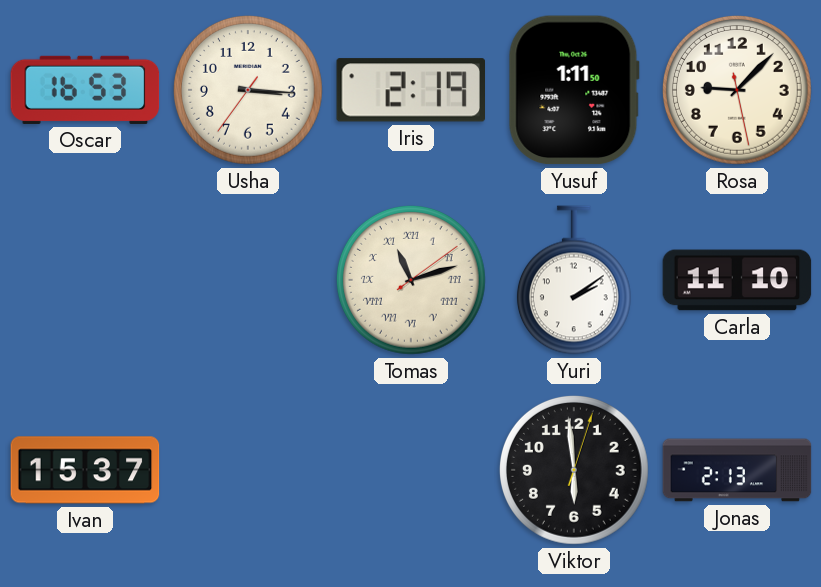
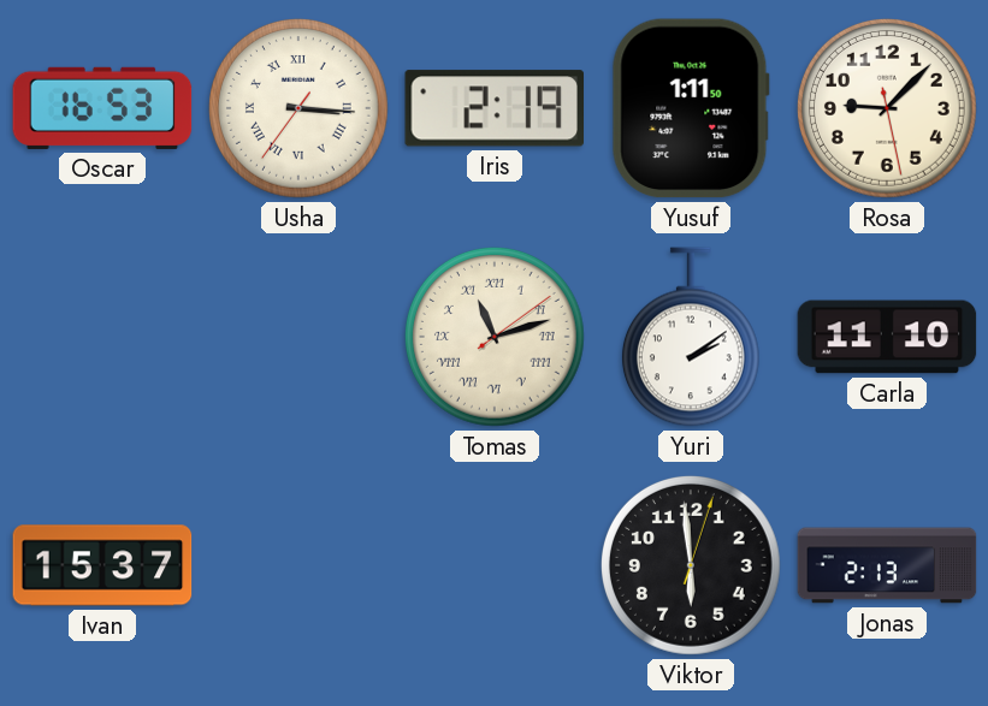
Usha numerals: Arabic -> Roman
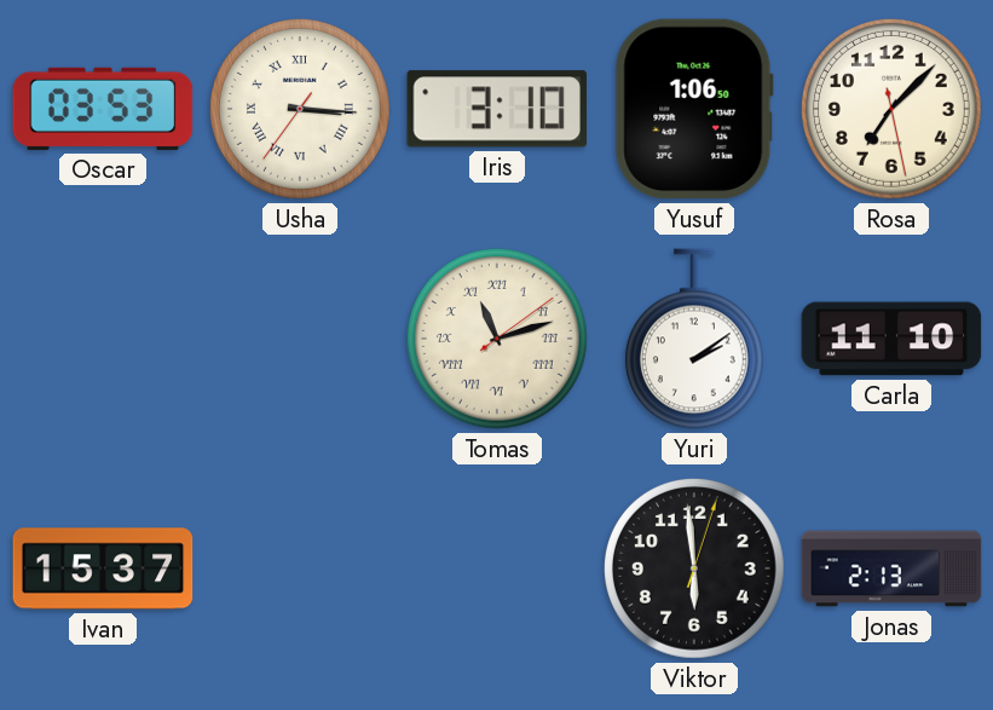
Oscar: 16:53 -> 03:53
Iris: 2:19 -> 3:10
Yusuf: 1:11 -> 1:06
Rosa: 9:07 -> 7:07
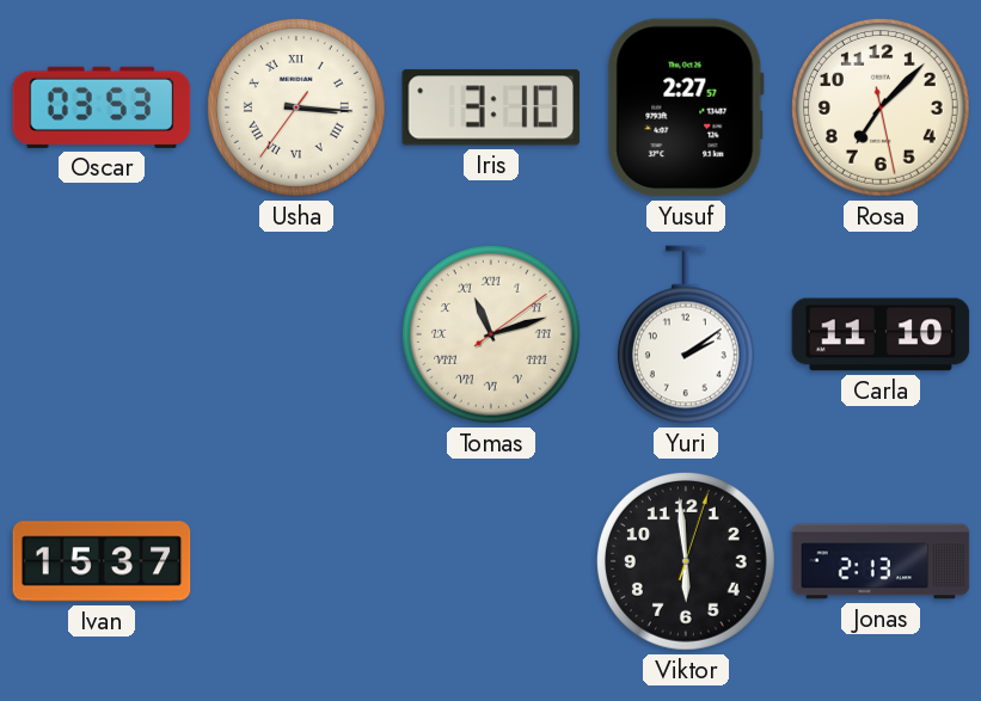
Yusuf: 1:06 -> 2:27
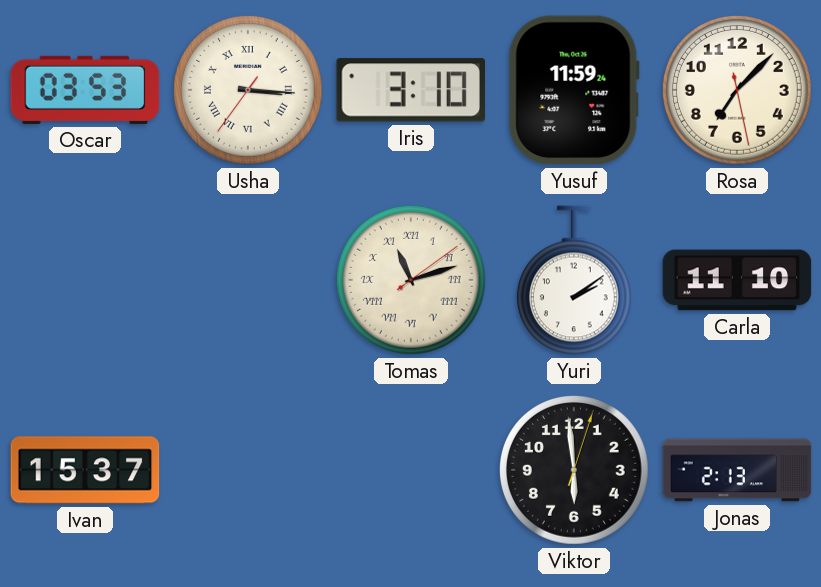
Yusuf: 2:27 -> 11:59
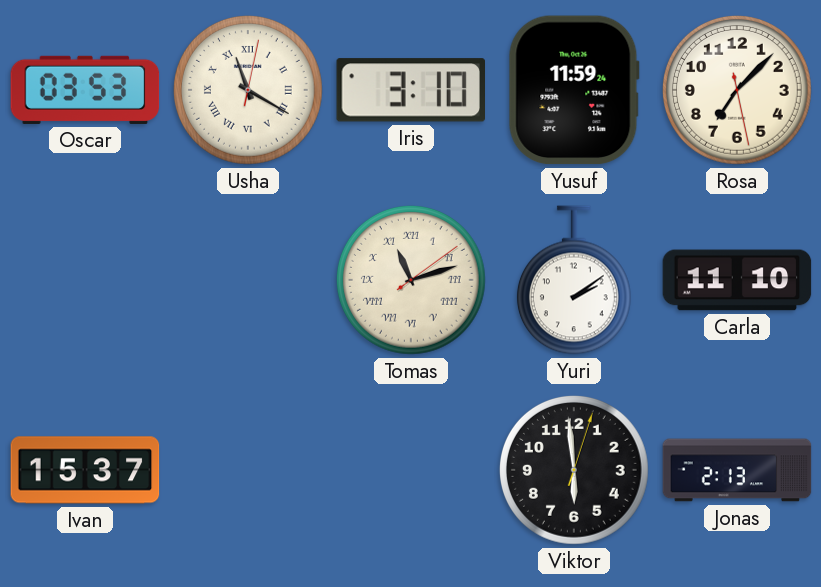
Usha: 3:15 -> 11:20
